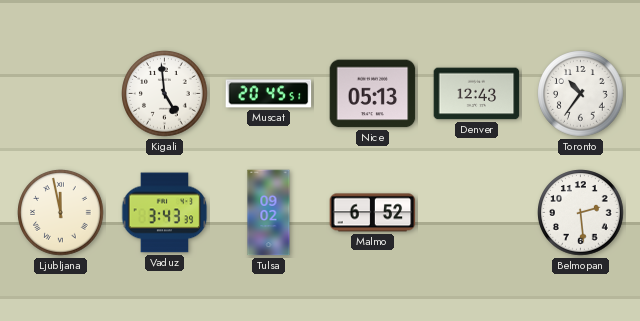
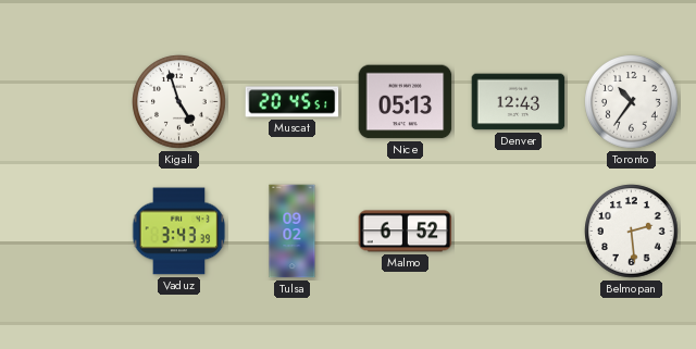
Kigali: 4:59 -> 4:57
Ljubljana: 11:58 -> none
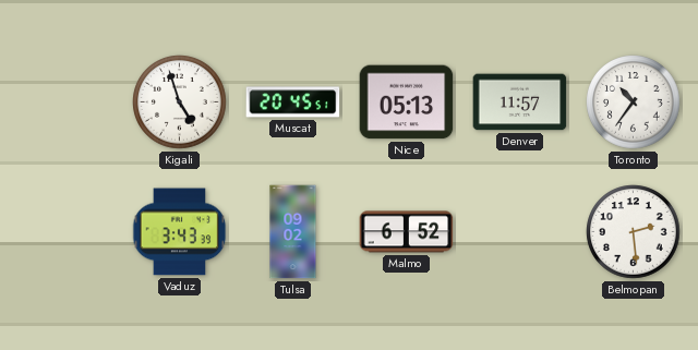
Denver: 12:43 -> 11:57
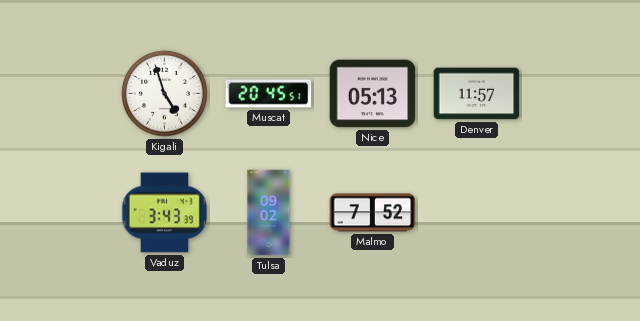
Toronto: 10:36 -> none
Malmo: 6:52 -> 7:52
Belmopan: 2:29 -> none
